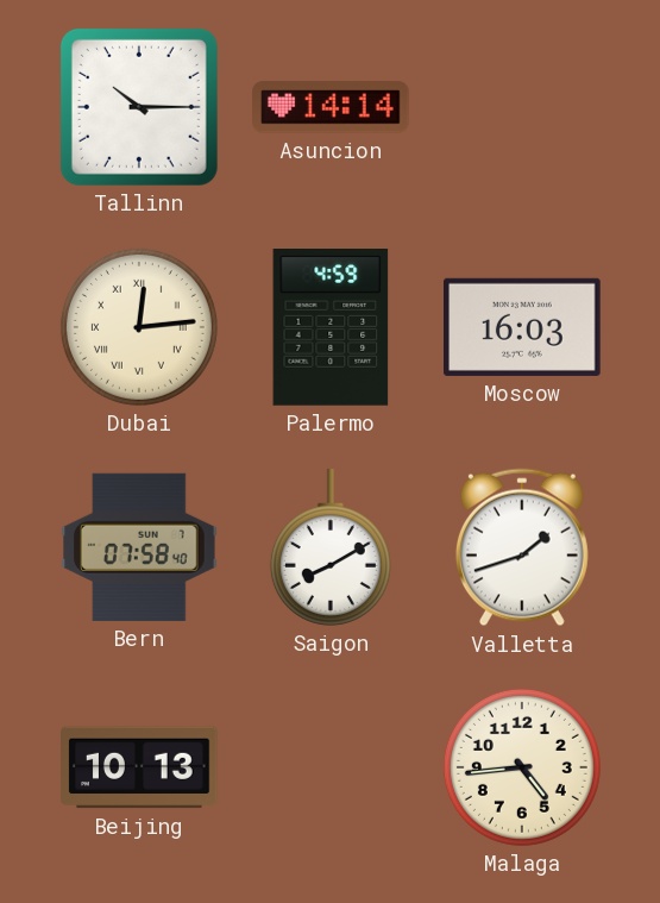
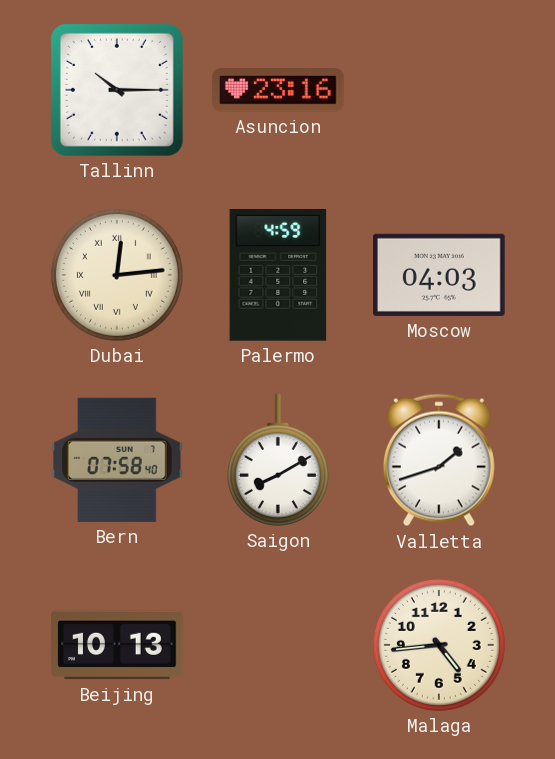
Asuncion: 14:14 -> 23:16
Moscow: 16:03 -> 04:03
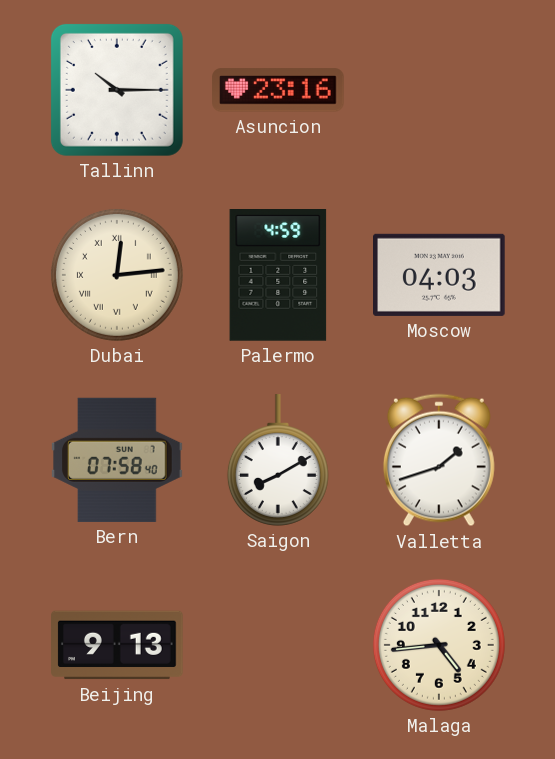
Beijing: 10:13 -> 9:13
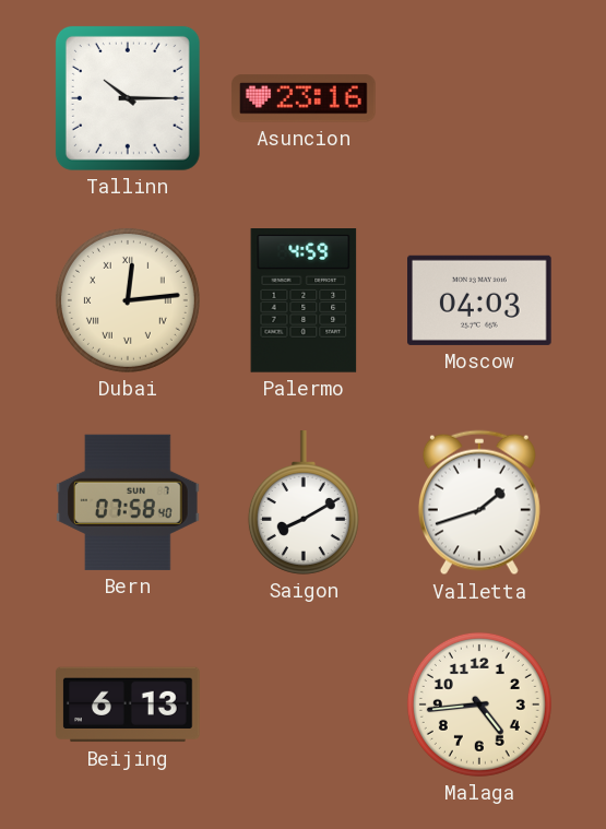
Beijing: 9:13 -> 6:13
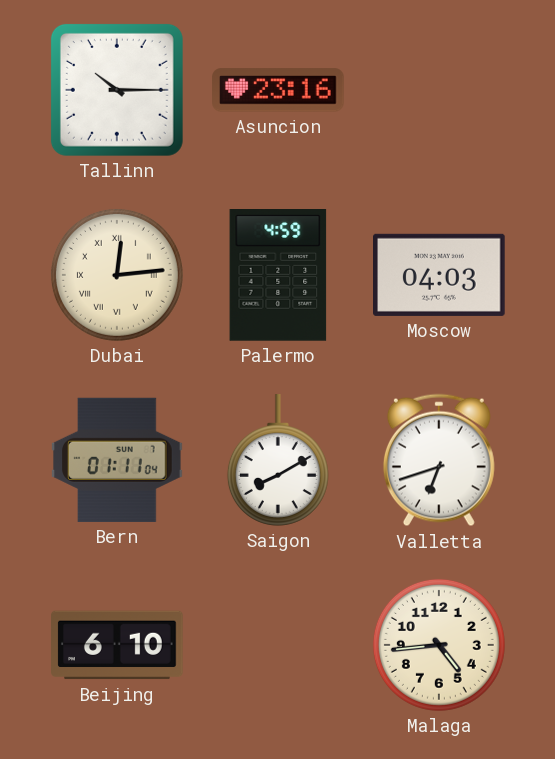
Bern: 07:58 -> 01:11
Valletta: 1:42 -> 6:42
Beijing: 6:13 -> 6:10
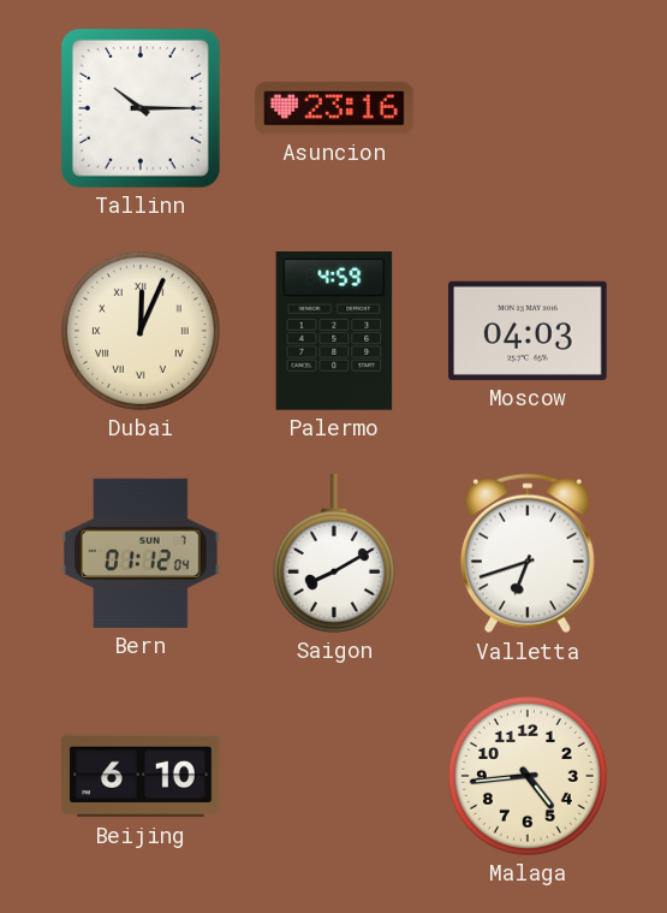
Dubai: 12:14 -> 12:04
Bern: 01:11 -> 01:12
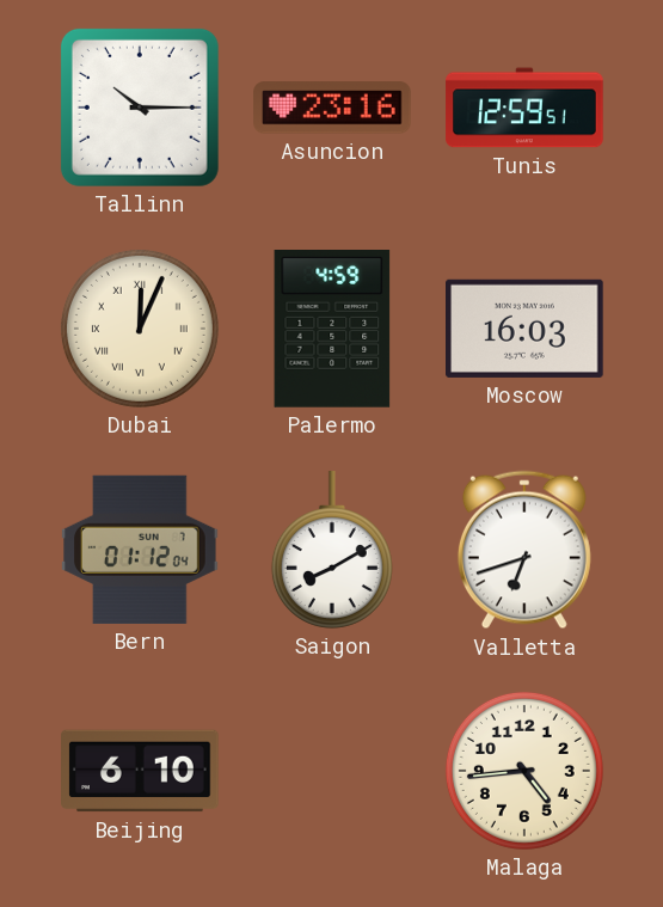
Tunis: none -> 12:59
Moscow: 04:03 -> 16:03
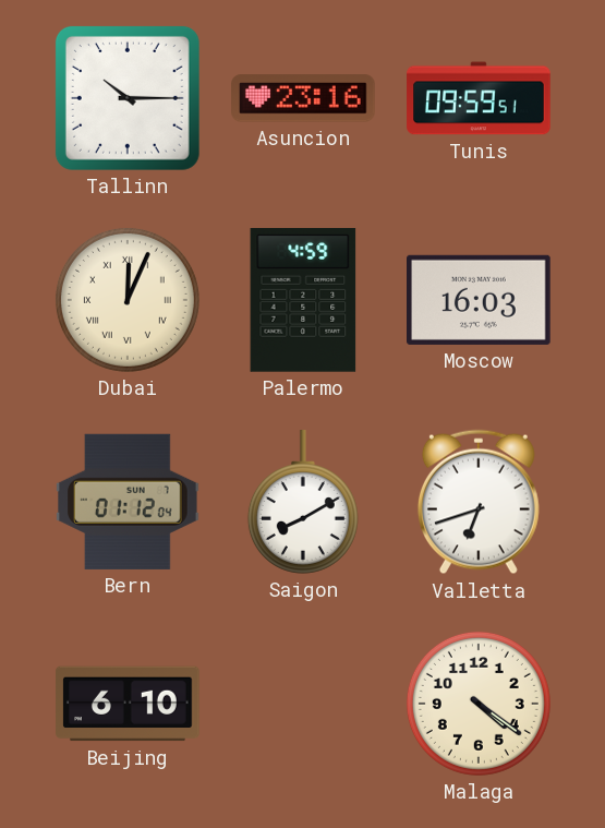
Tunis: 12:59 -> 09:59
Malaga: 4:44 -> 4:21
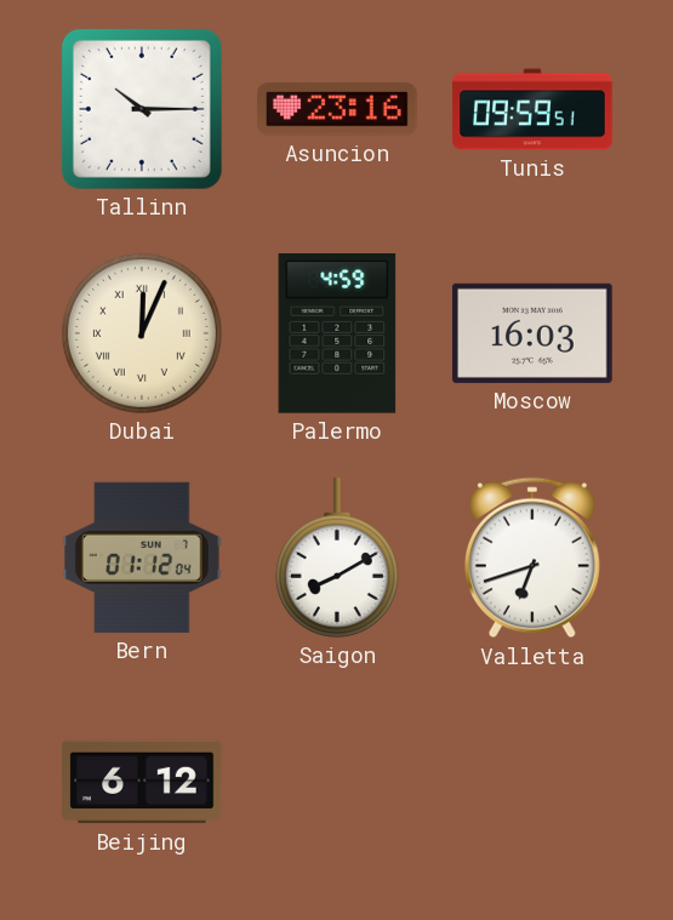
Beijing: 6:10 -> 6:12
Malaga: 4:21 -> none
